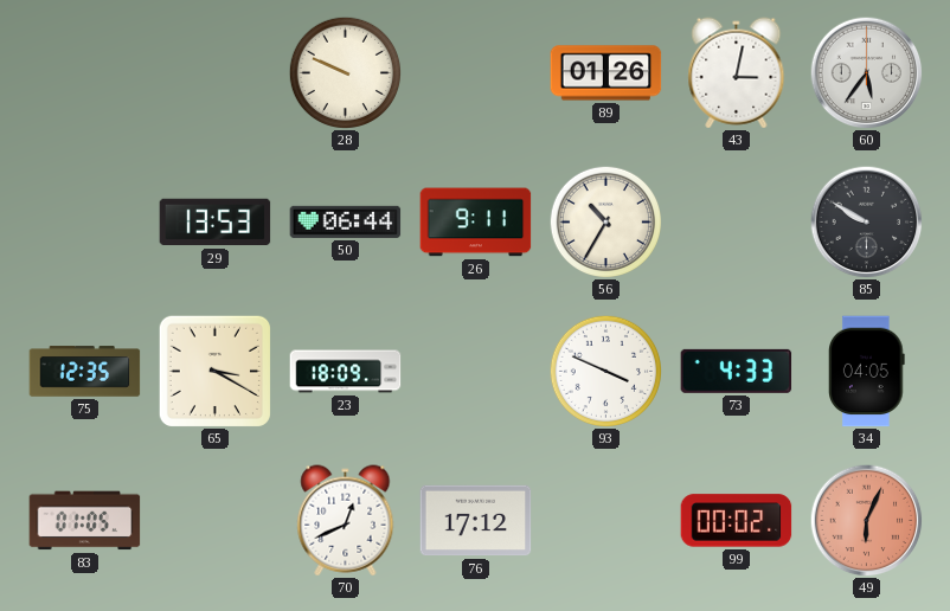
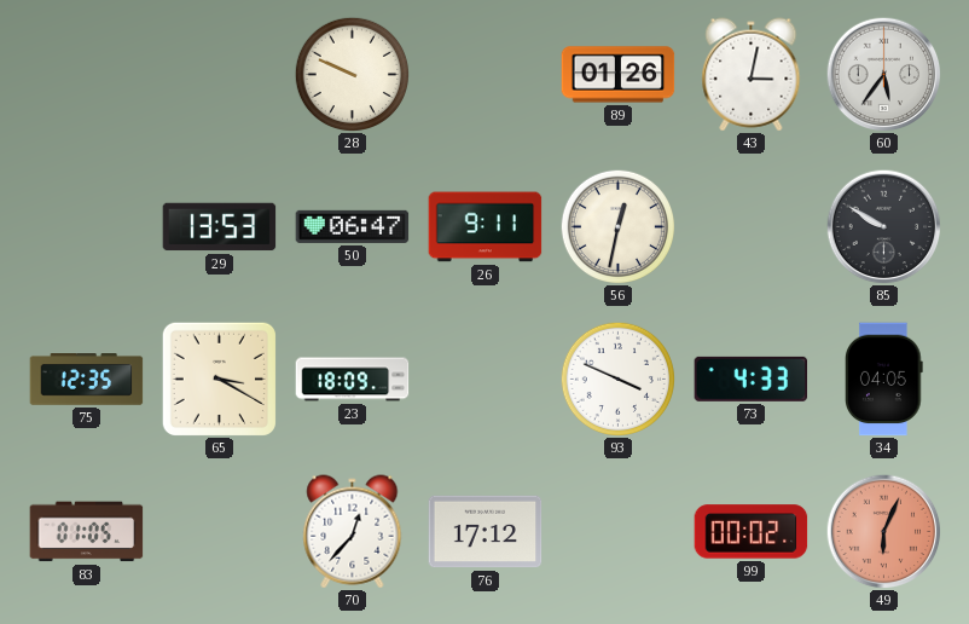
50: 06:44 -> 06:47
56: 10:35 -> 12:32
70: 12:41 -> 12:37
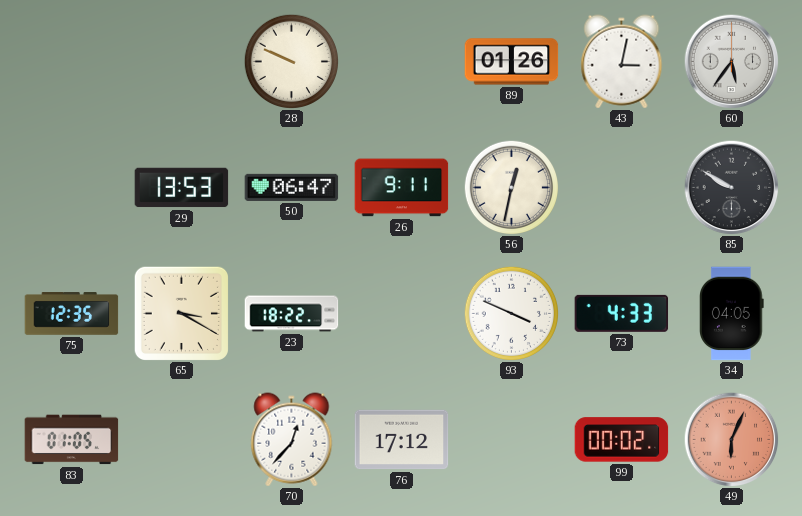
23: 18:09 -> 18:22
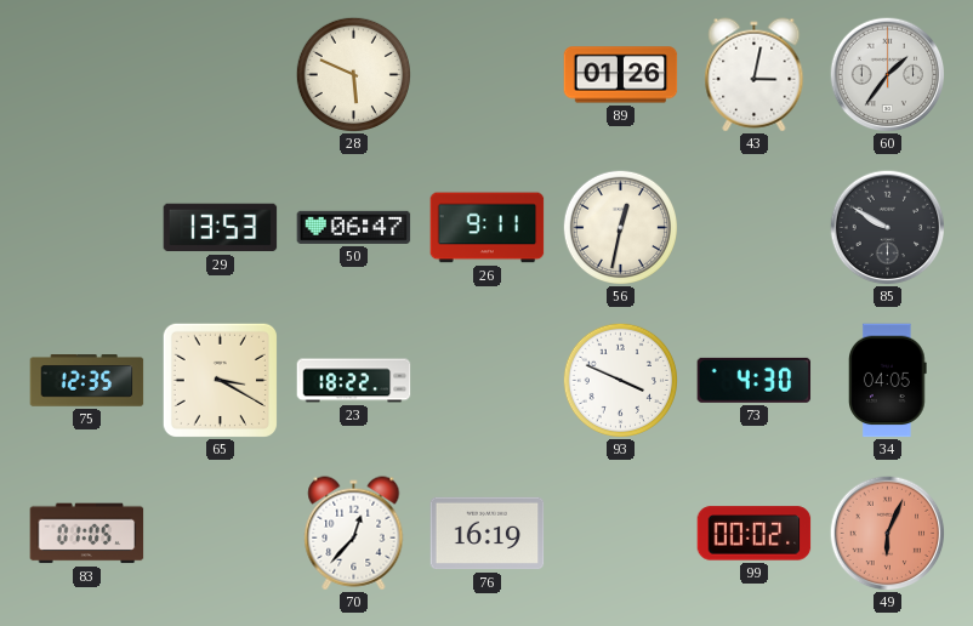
28: 9:49 -> 5:49
60: 5:36 -> 1:36
73: 4:33 -> 4:30
76: 17:12 -> 16:19
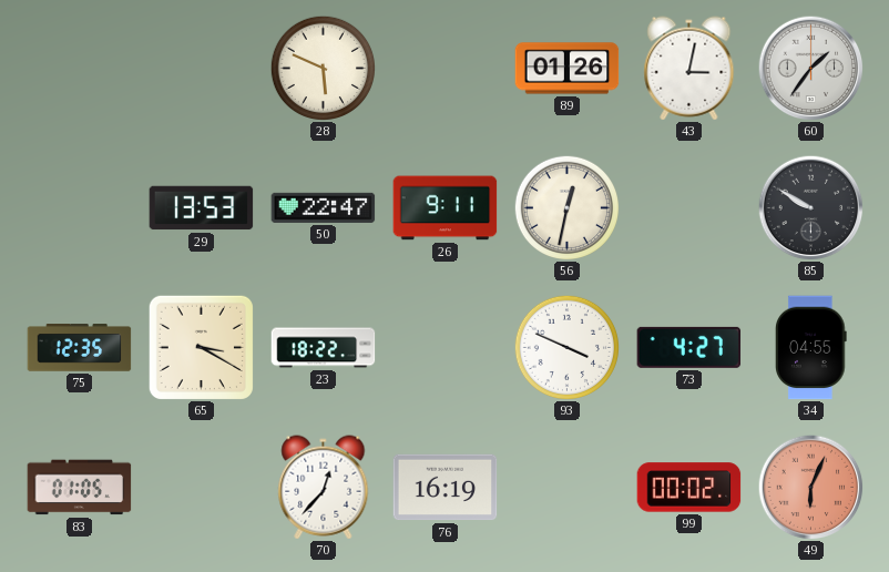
50: 06:47 -> 22:47
73: 4:30 -> 4:27
34: 04:05 -> 04:55
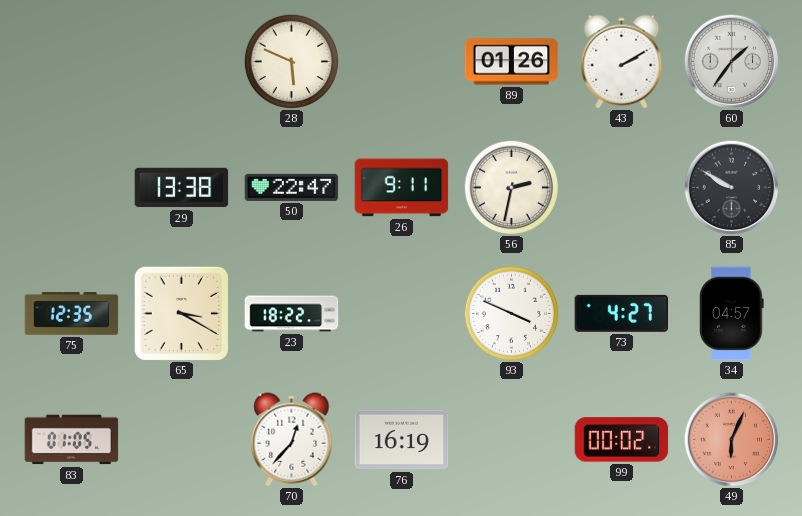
43: 3:02 -> 2:10
29: 13:53 -> 13:38
56: 12:32 -> 2:32
34: 04:55 -> 04:57
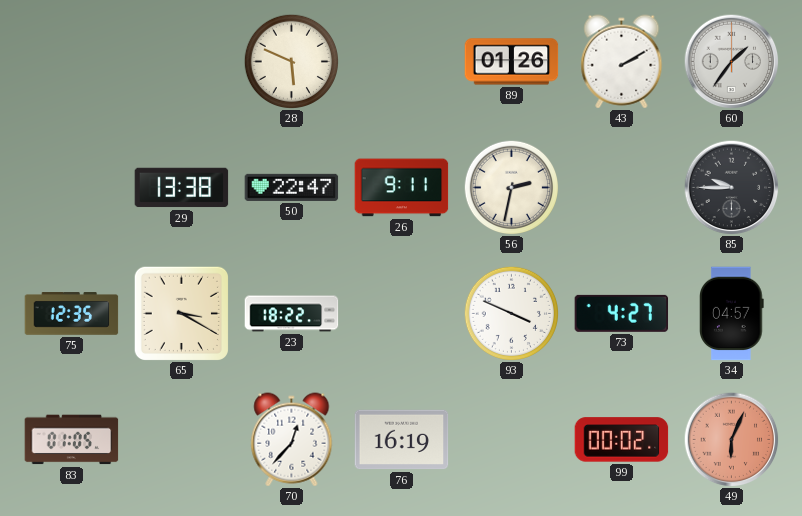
85: 9:50 -> 9:45
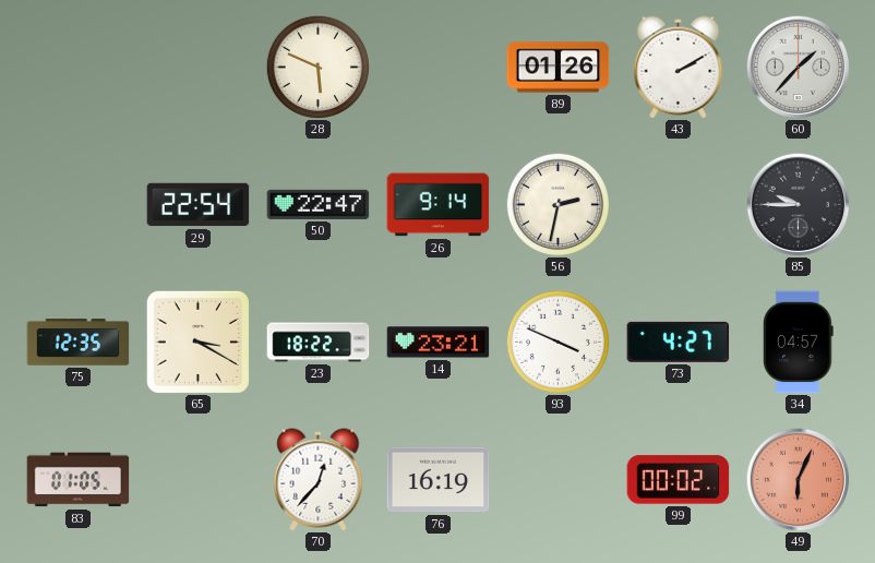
60: 1:36 -> 1:37
29: 13:38 -> 22:54
26: 9:11 -> 9:14
14: none -> 23:21
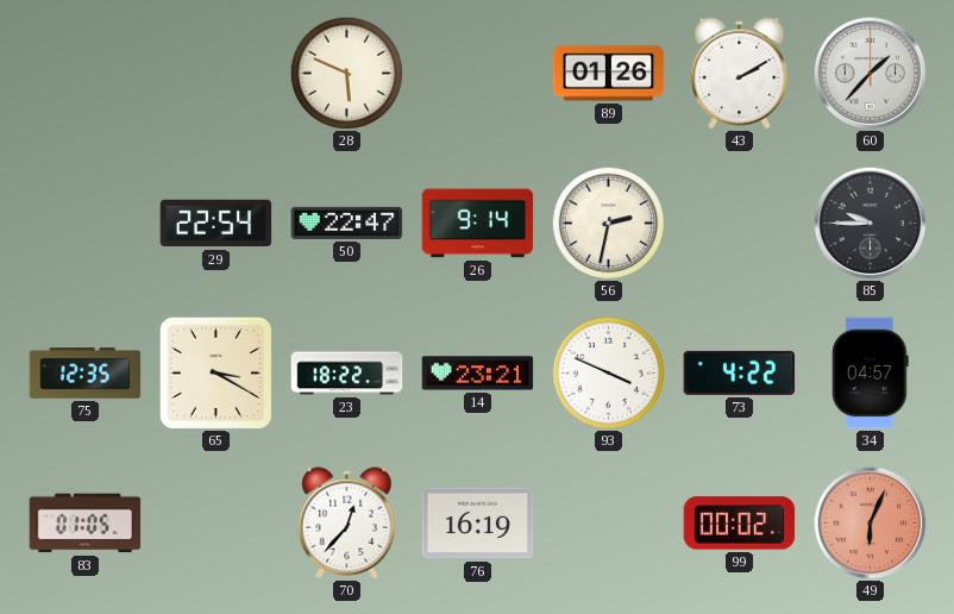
73: 4:27 -> 4:22
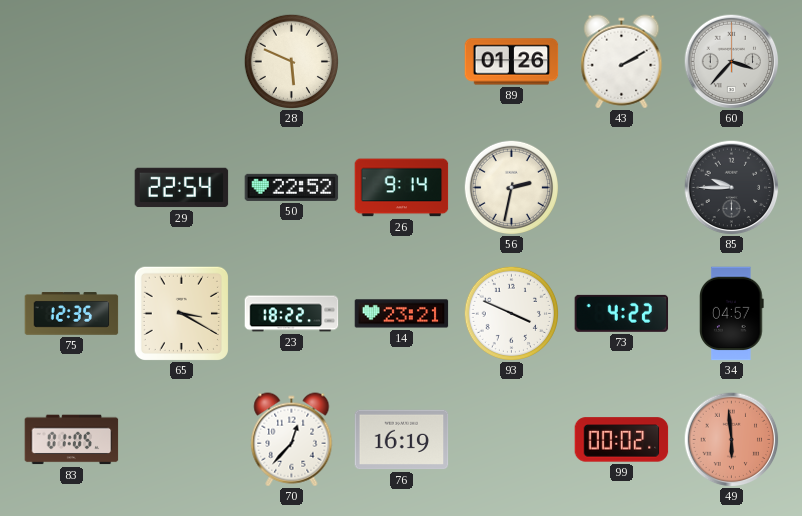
60: 1:37 -> 3:37
50: 22:47 -> 22:52
49: 6:04 -> 5:59
